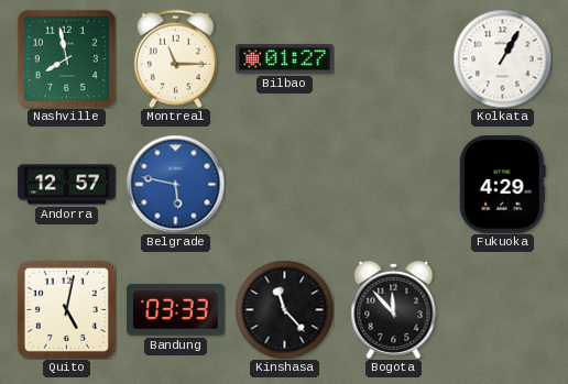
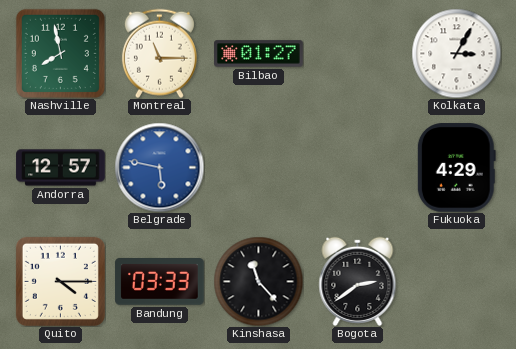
Kolkata: 1:05 -> 3:05
Quito: 5:02 -> 4:15
Bogota: 11:53 -> 2:39
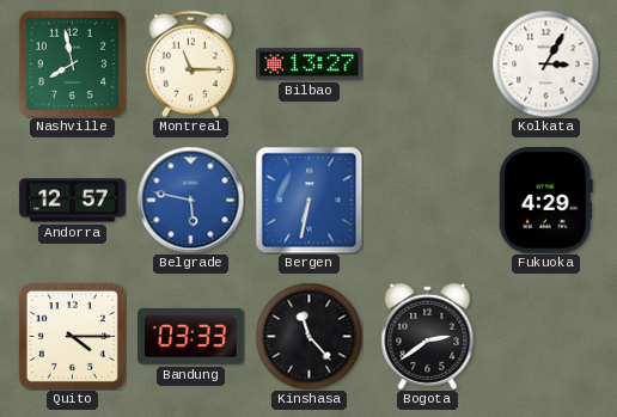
Bilbao: 01:27 -> 13:27
Bergen: none -> 6:32
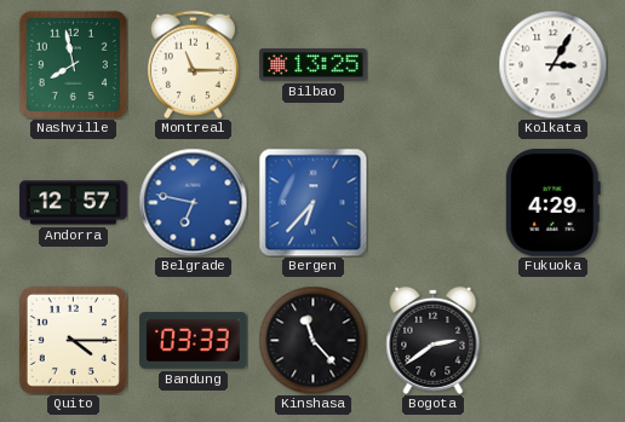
Bilbao: 13:27 -> 13:25
Belgrade: 5:47 -> 6:47
Bergen: 6:32 -> 6:37
